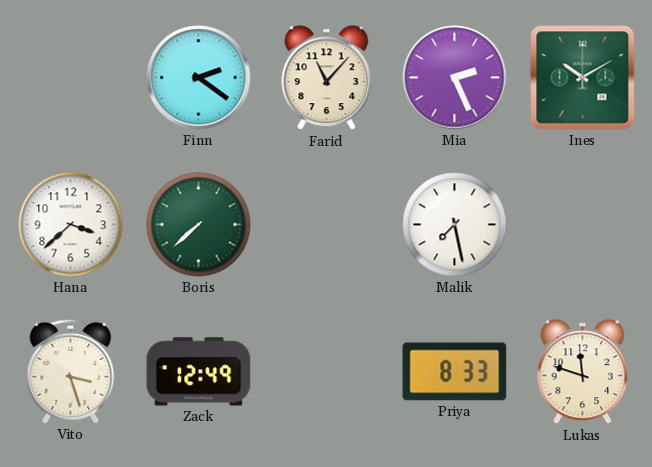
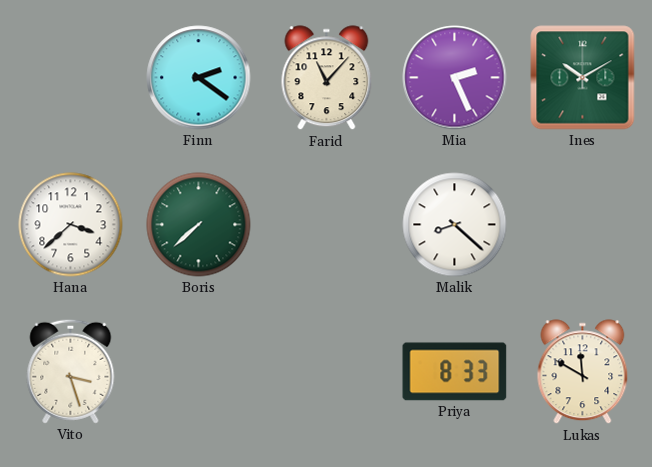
Malik: 7:28 -> 8:22
Zack: 12:49 -> none
Lukas: 11:48 -> 11:50
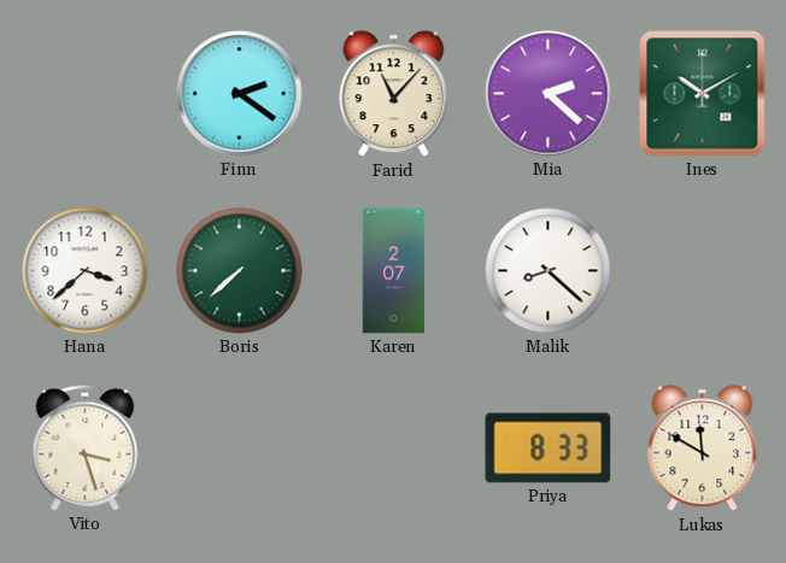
Mia: 2:26 -> 2:22
Karen: none -> 2:07
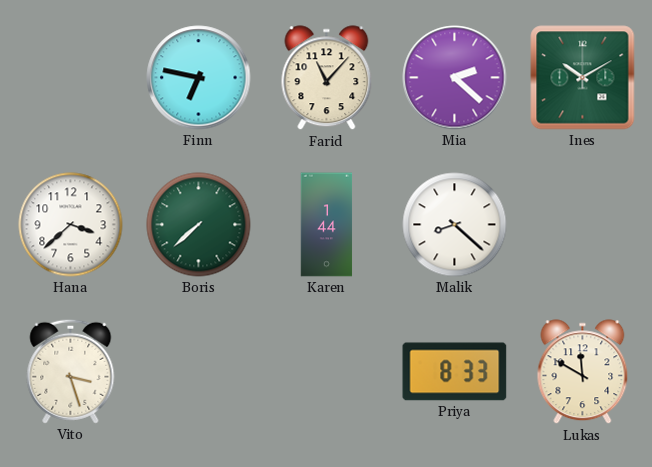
Finn: 2:21 -> 6:47
Karen: 2:07 -> 1:44
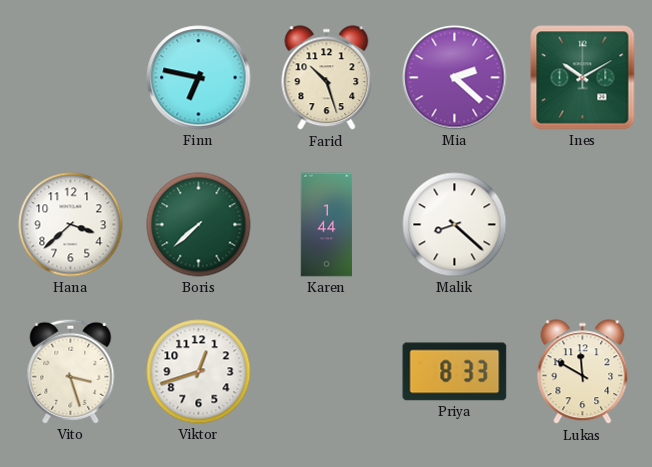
Farid: 11:07 -> 10:27
Viktor: none -> 12:42
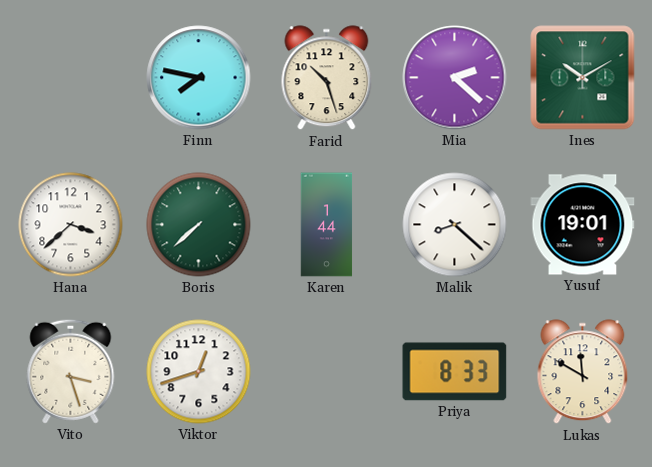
Finn: 6:47 -> 7:47
Yusuf: none -> 19:01
